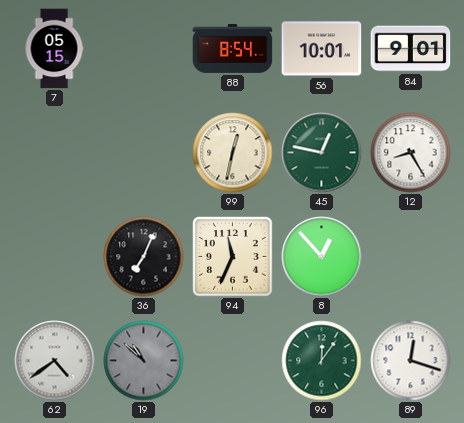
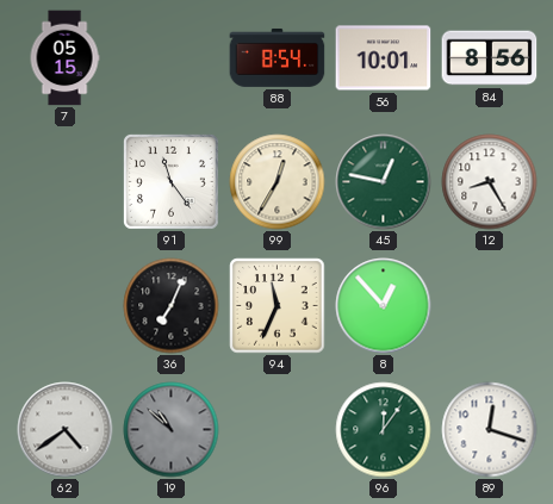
84: 9:01 -> 8:56
91: none -> 11:24
99: 12:32 -> 12:35
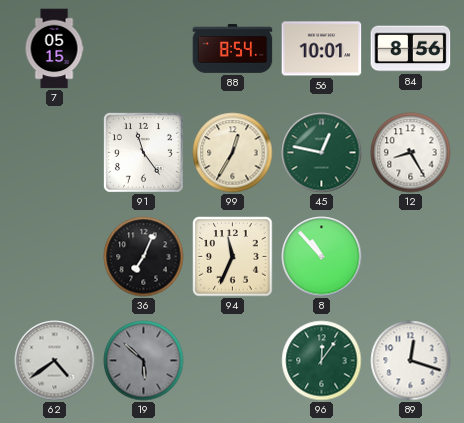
8: 12:53 -> 10:53
19: 10:52 -> 5:52
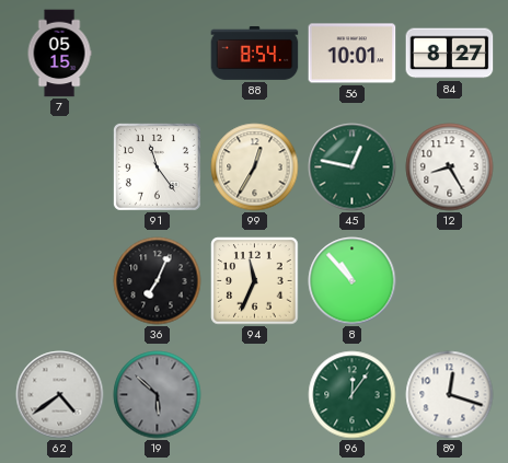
84: 8:56 -> 8:27
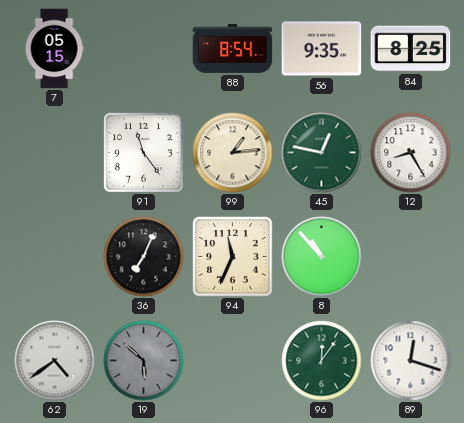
56: 10:01 -> 9:35
84: 8:27 -> 8:25
99: 12:35 -> 1:14
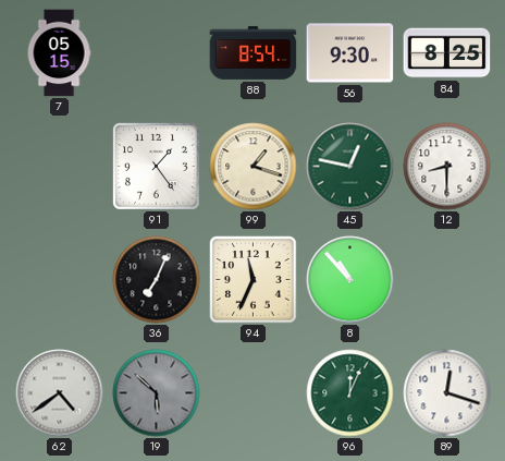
56: 9:35 -> 9:30
91: 11:24 -> 1:24
99: 1:14 -> 1:18
12: 8:25 -> 8:30
96: 12:06 -> 12:04
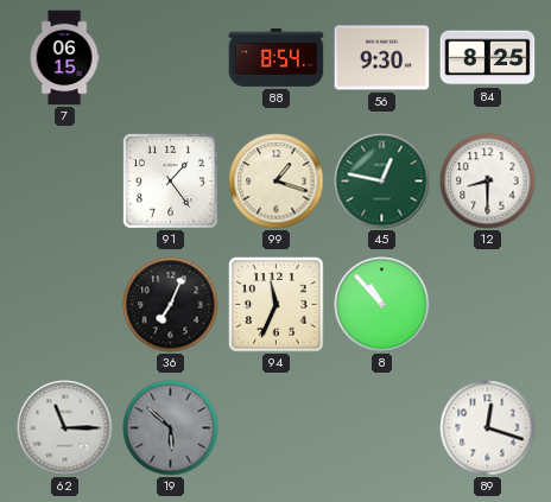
7: 05:15 -> 06:15
62: 4:39 -> 11:15
96: 12:04 -> none
